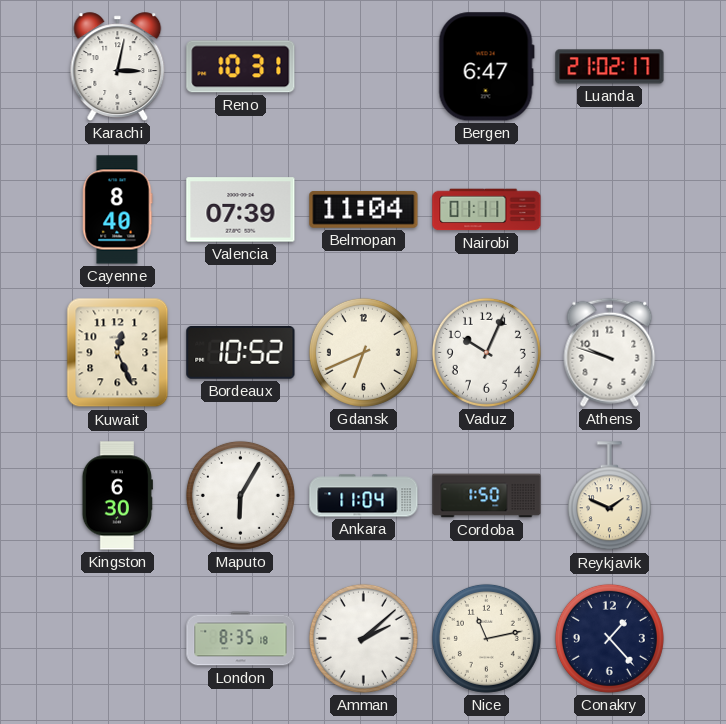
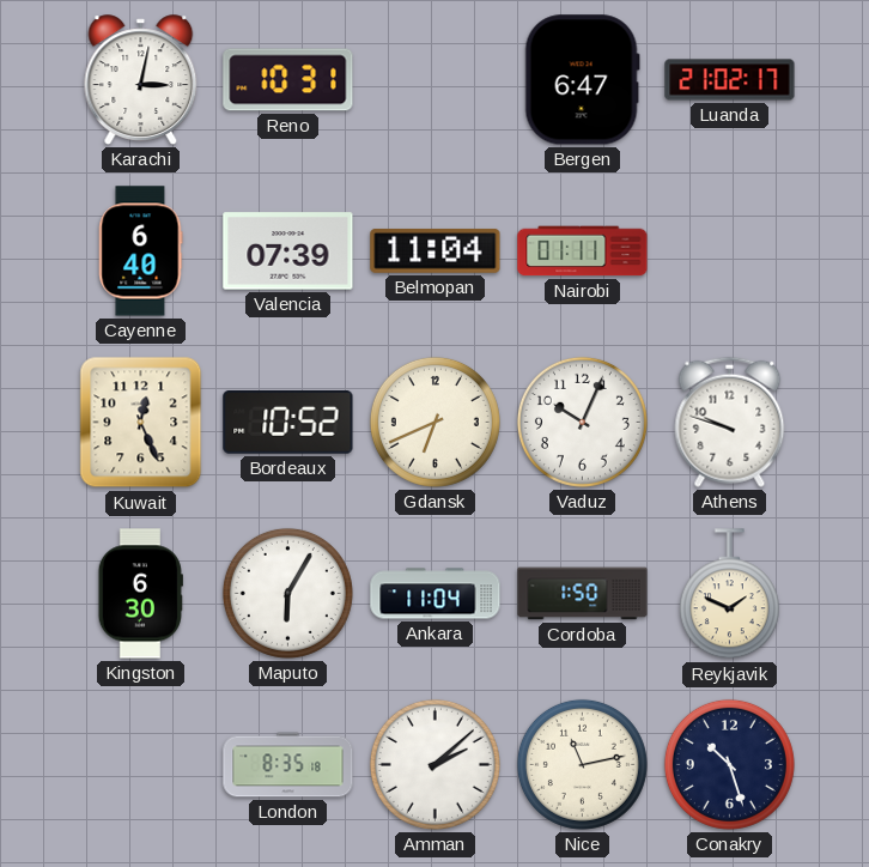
Cayenne: 8:40 -> 6:40
Conakry: 1:23 -> 10:27
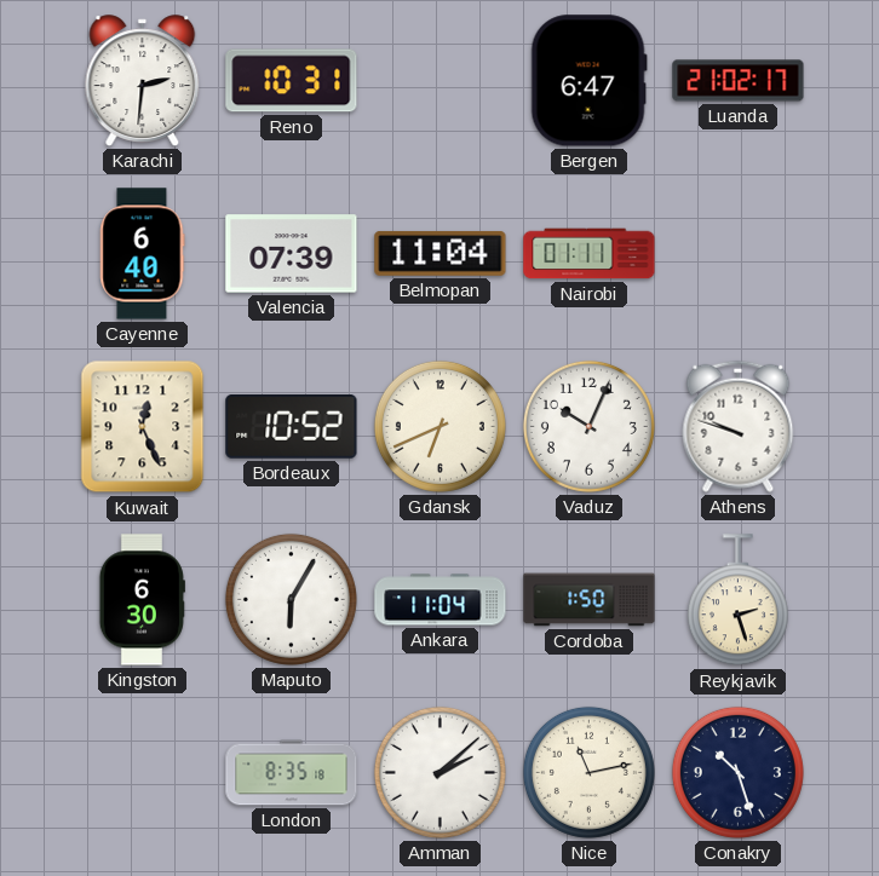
Karachi: 3:02 -> 2:31
Reykjavik: 1:49 -> 2:27
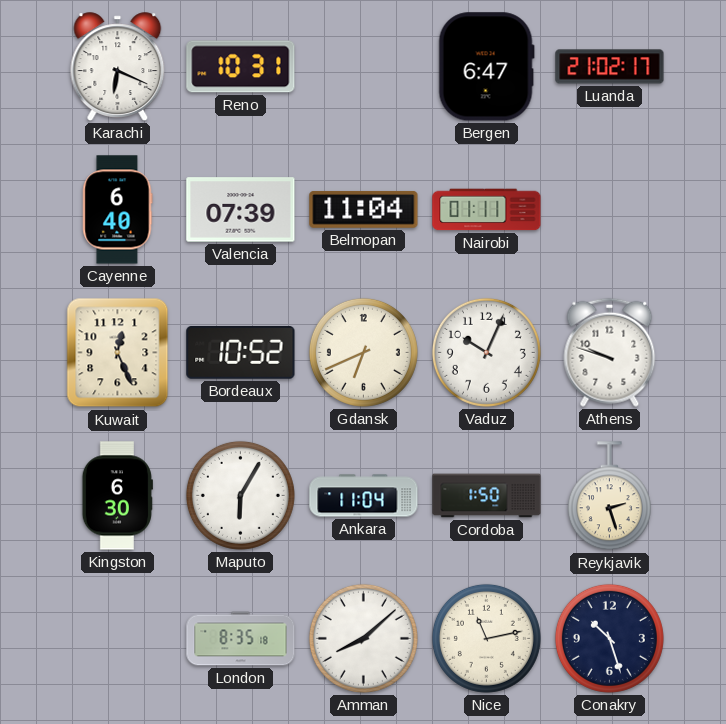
Karachi: 2:31 -> 6:19
Amman: 2:08 -> 8:08
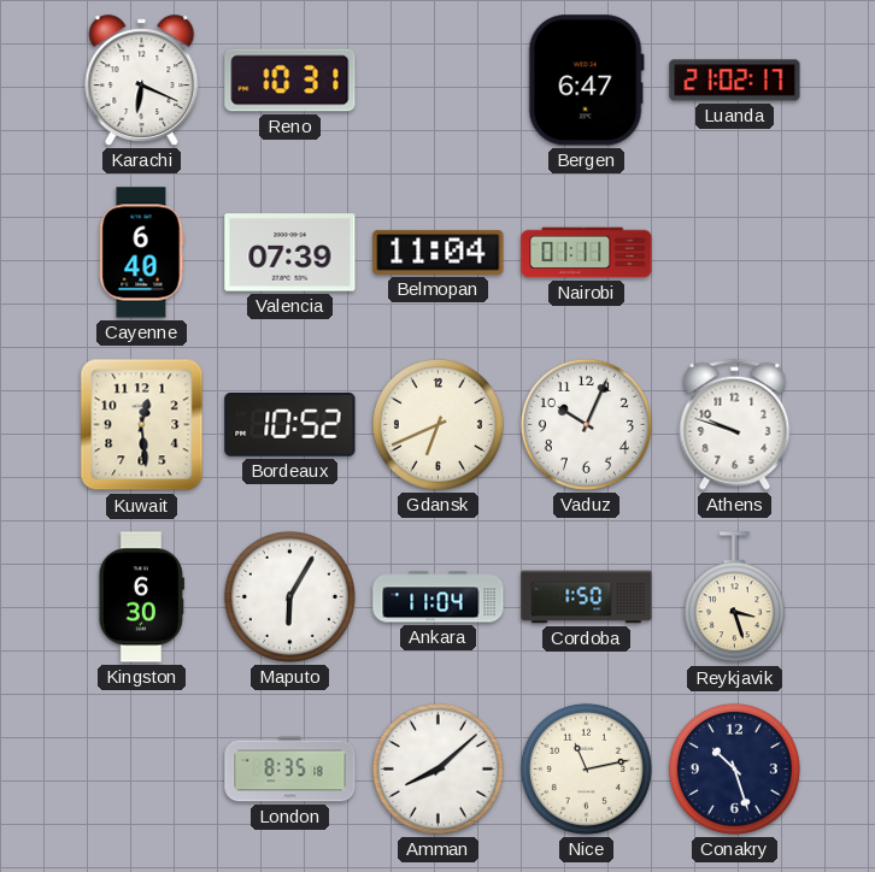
Kuwait: 12:26 -> 12:29
Reykjavik: 2:27 -> 3:27
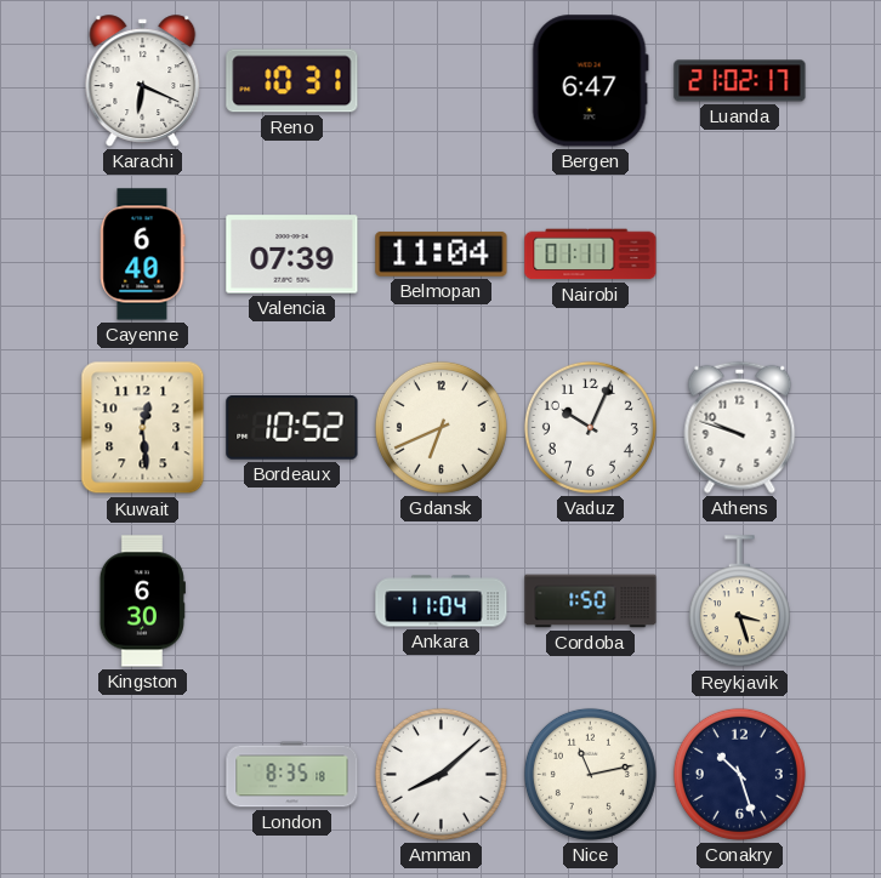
Maputo: 6:05 -> none
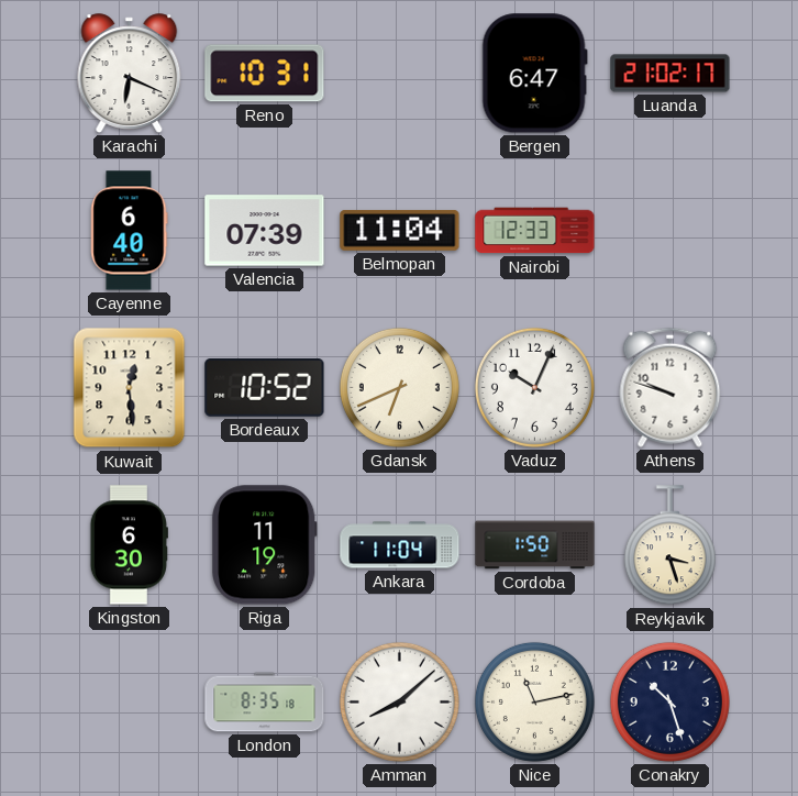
Nairobi: 01:11 -> 12:33
Riga: none -> 11:19
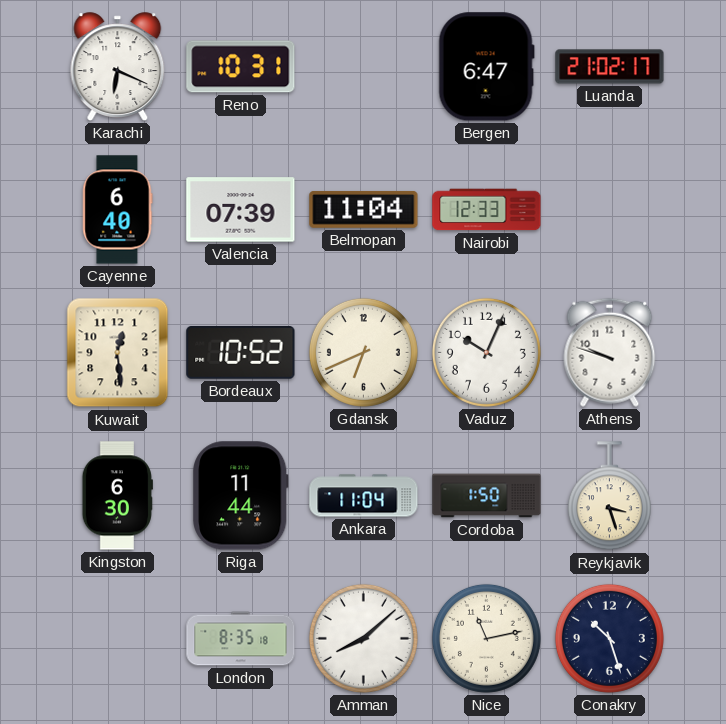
Riga: 11:19 -> 11:44
